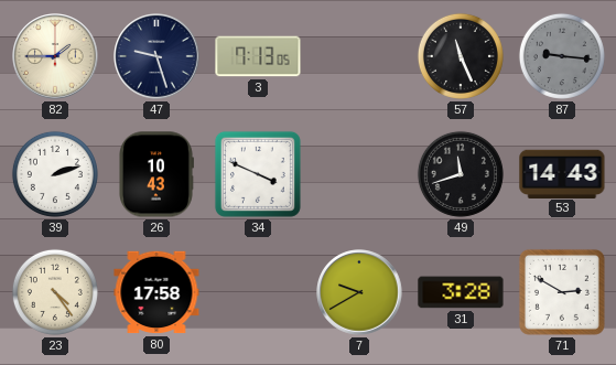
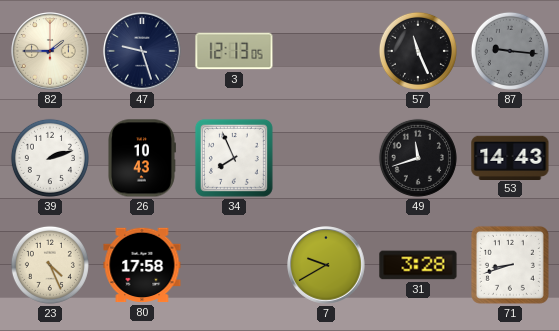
3: 7:13 -> 12:13
34: 3:49 -> 7:56
23: 4:24 -> 4:26
71: 2:50 -> 8:42
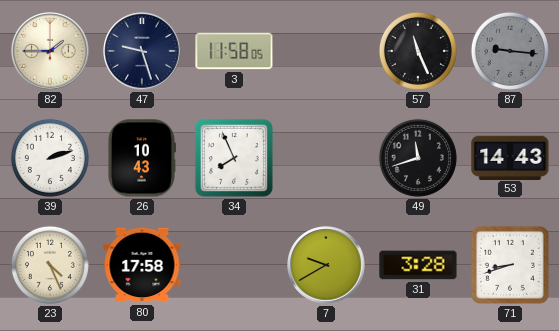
3: 12:13 -> 11:58
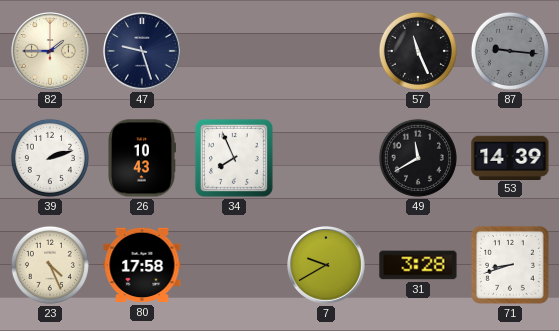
3: 11:58 -> none
49: 11:42 -> 11:40
53: 14:43 -> 14:39
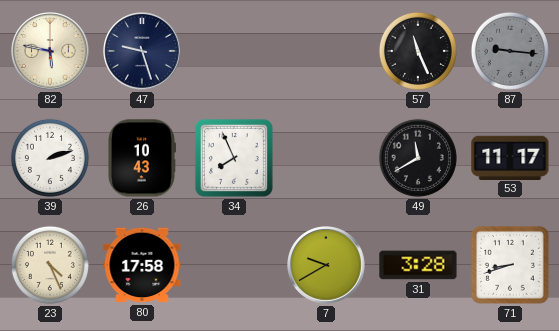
82: 1:45 -> 5:47
53: 14:39 -> 11:17
